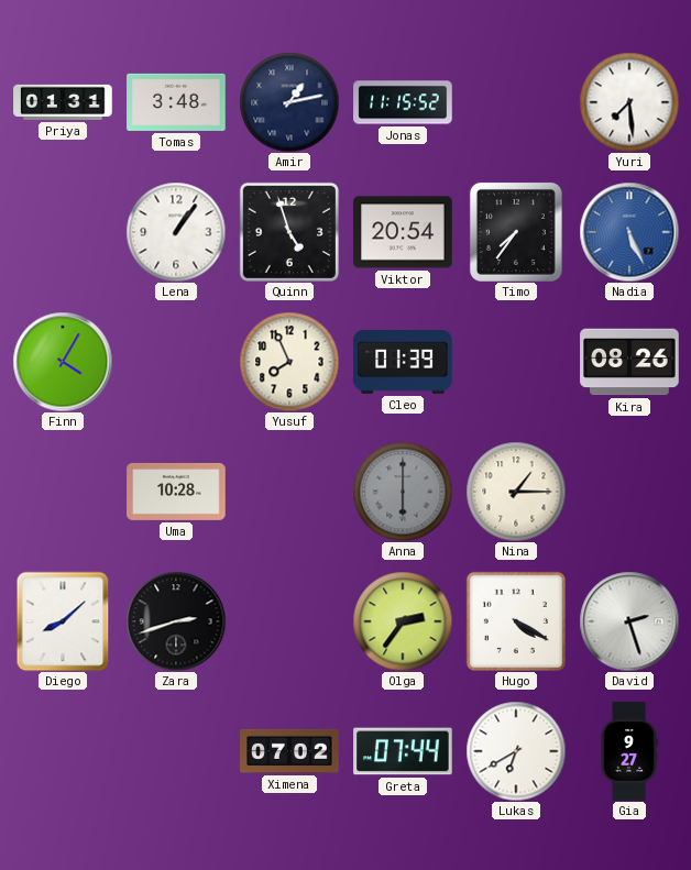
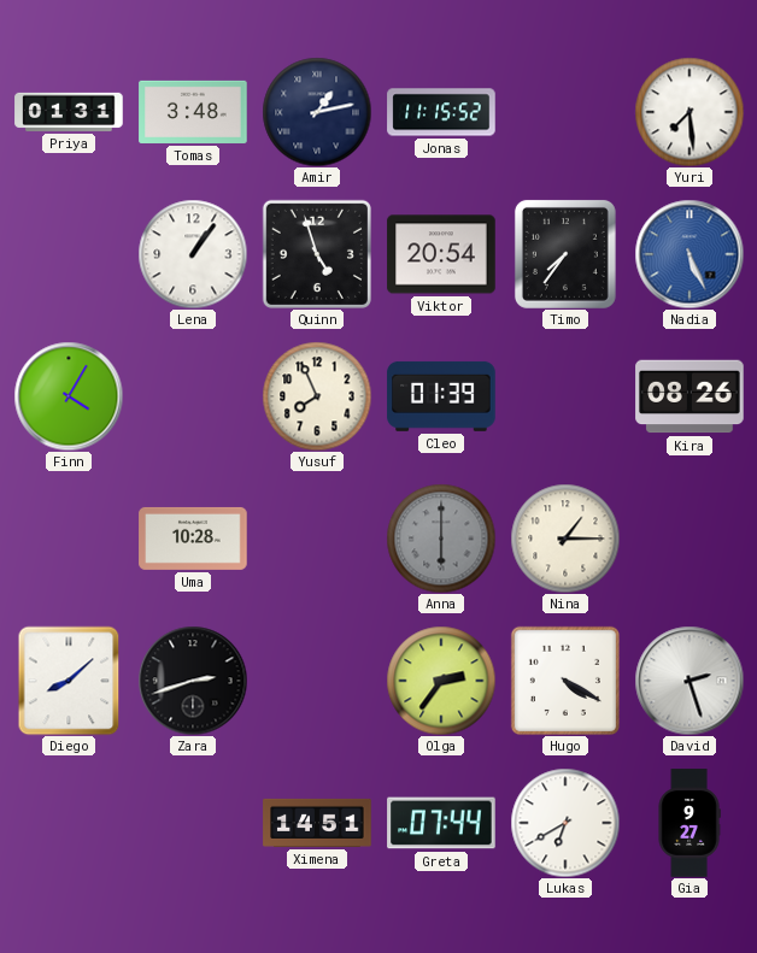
Ximena: 07:02 -> 14:51
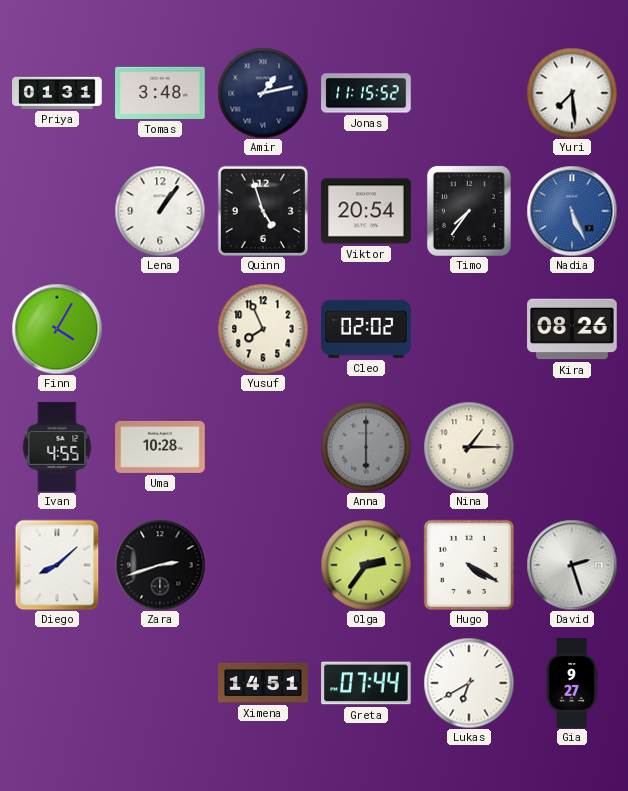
Cleo: 01:39 -> 02:02
Ivan: none -> 4:55
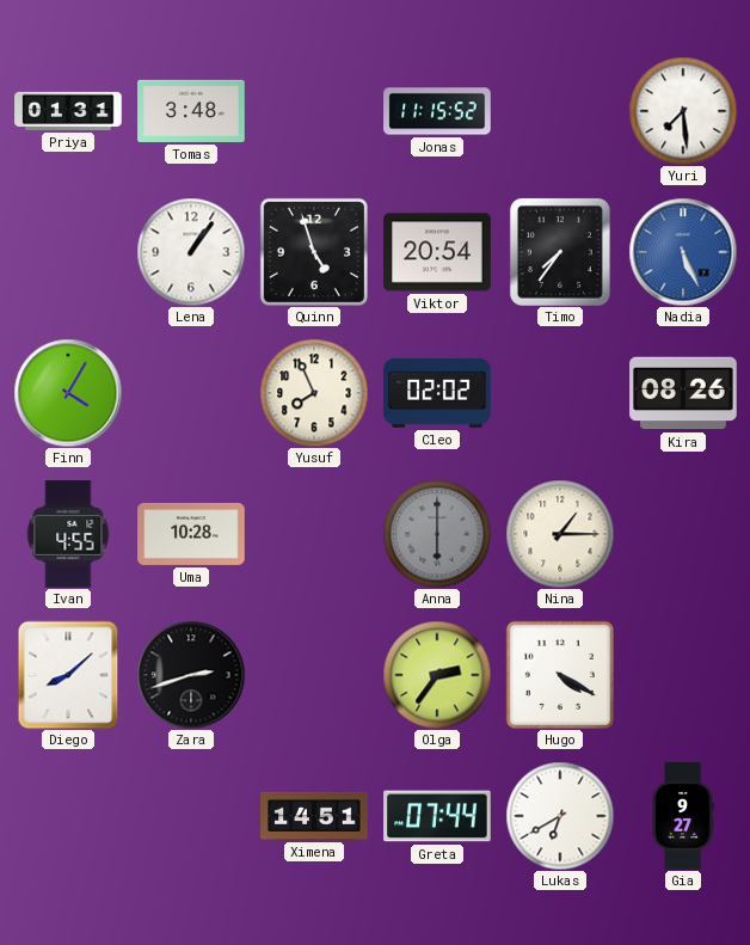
Amir: 1:13 -> none
David: 2:27 -> none
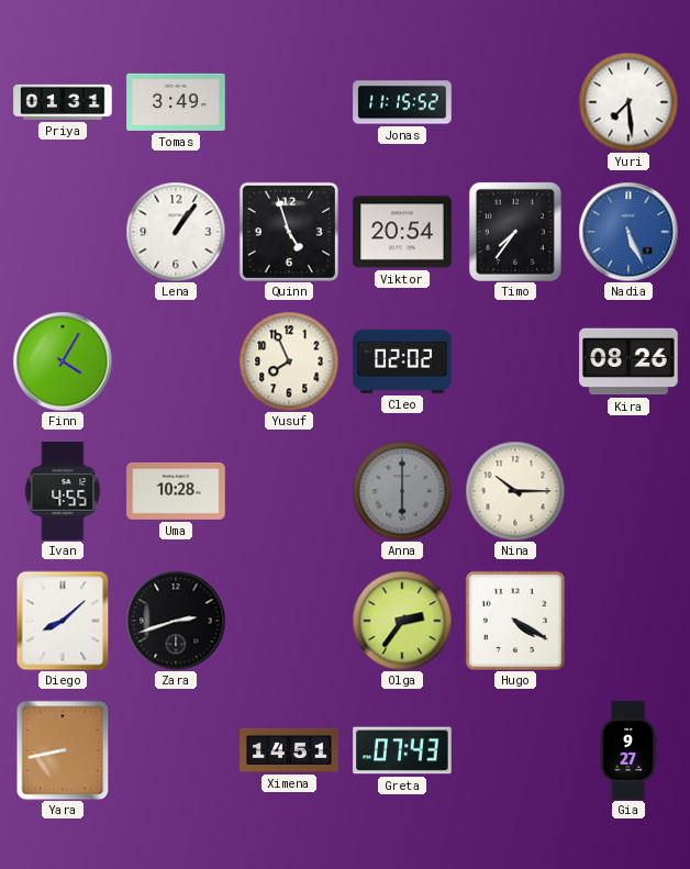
Tomas: 3:48 -> 3:49
Nina: 1:15 -> 10:15
Yara: none -> 8:43
Greta: 07:44 -> 07:43
Lukas: 6:40 -> none
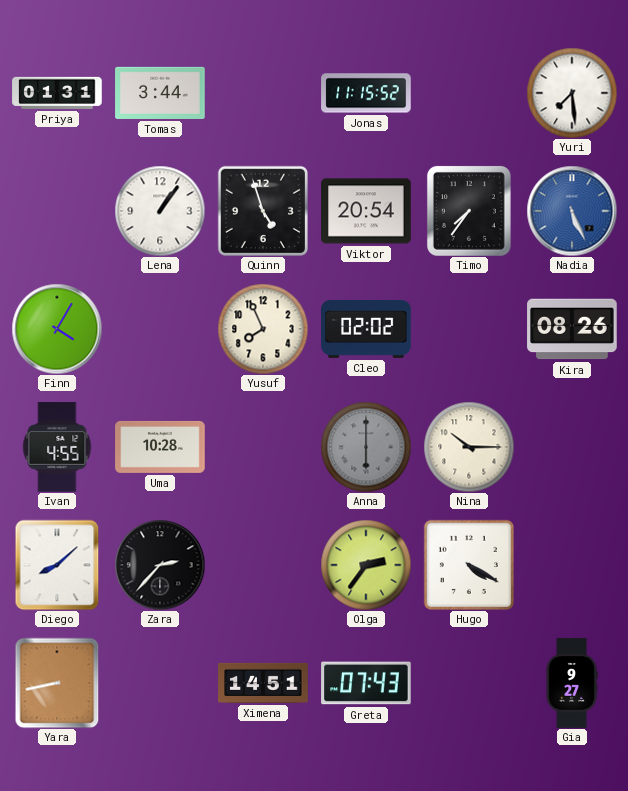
Tomas: 3:49 -> 3:44
Zara: 2:42 -> 2:37
